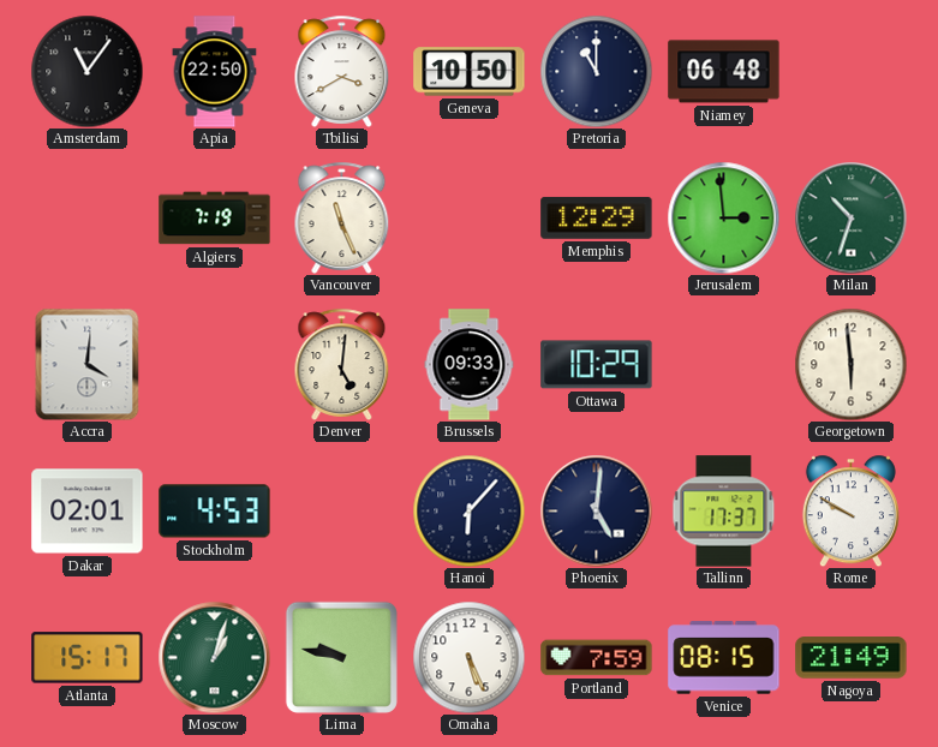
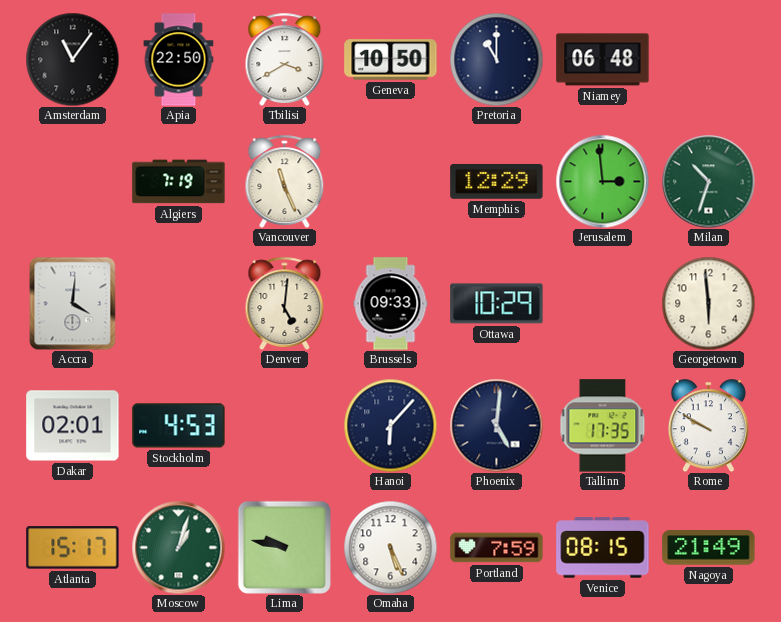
Tallinn: 17:37 -> 17:35
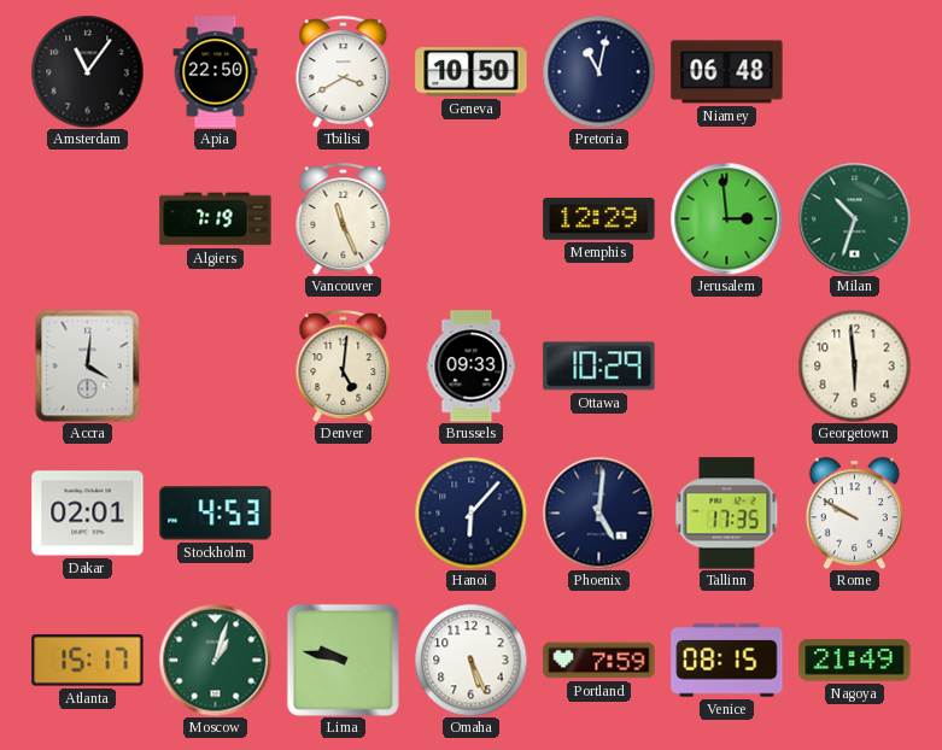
Pretoria: 11:00 -> 11:02
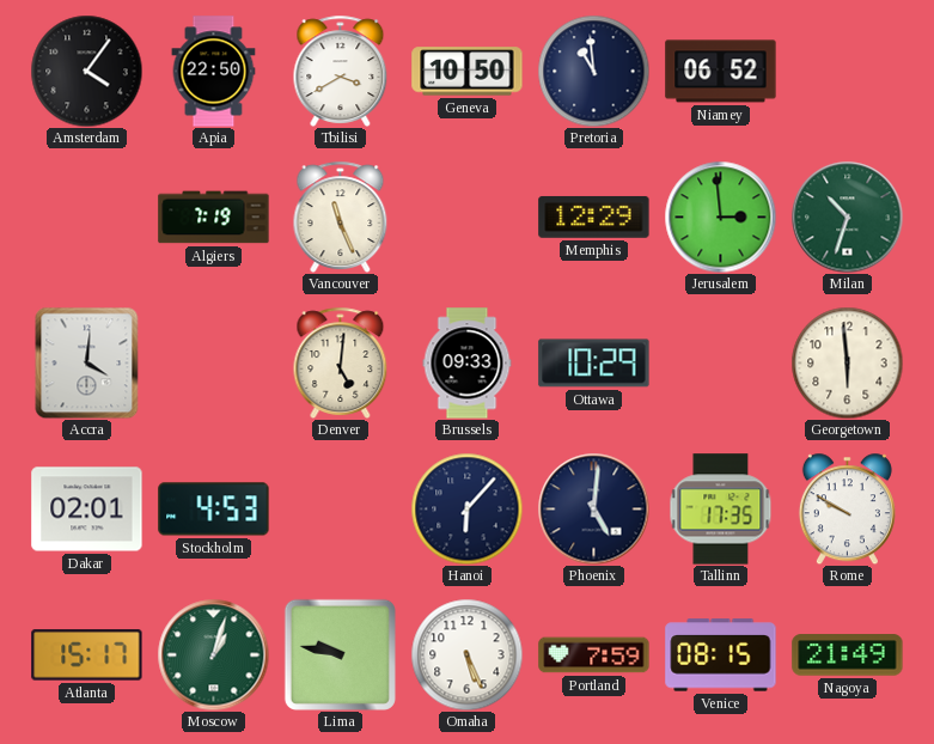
Amsterdam: 11:06 -> 4:06
Pretoria: 11:02 -> 10:59
Niamey: 06:48 -> 06:52
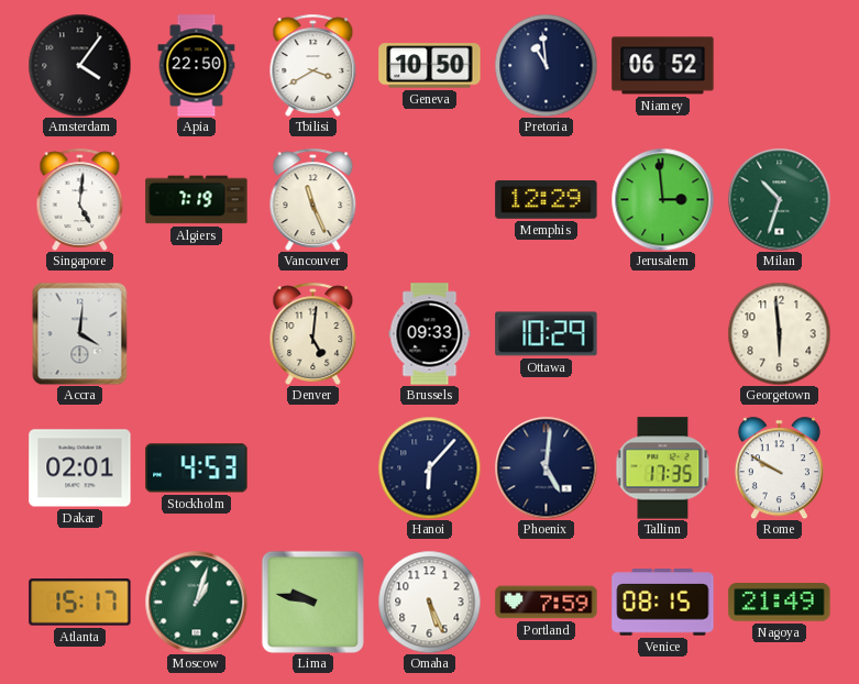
Singapore: none -> 5:01
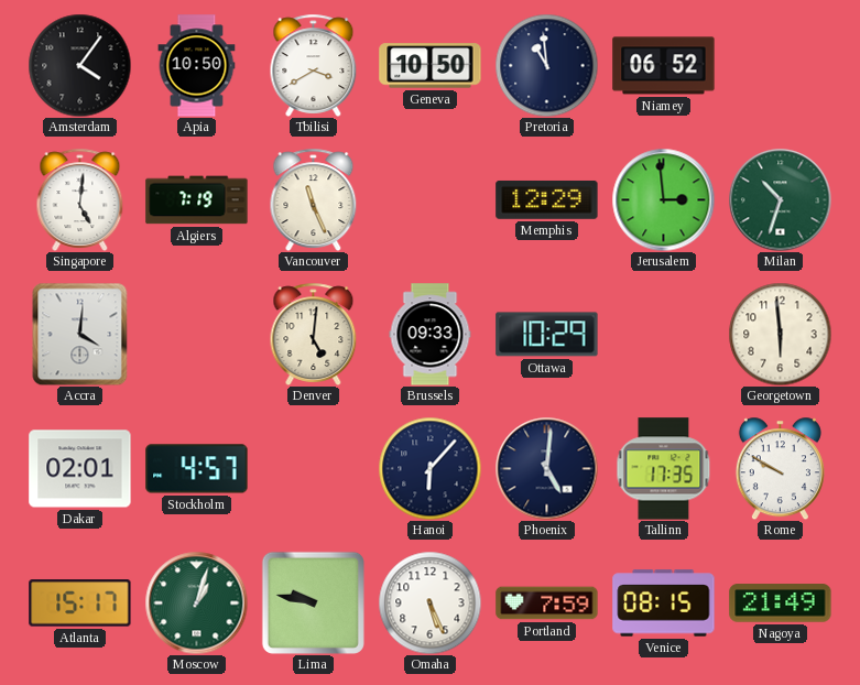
Apia: 22:50 -> 10:50
Stockholm: 4:53 -> 4:57
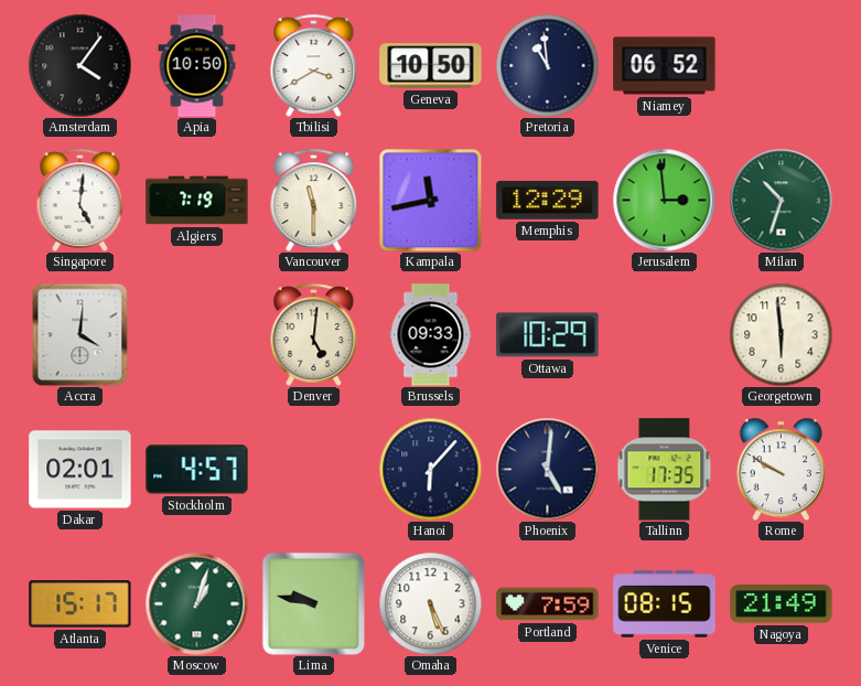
Vancouver: 11:26 -> 11:30
Kampala: none -> 11:43
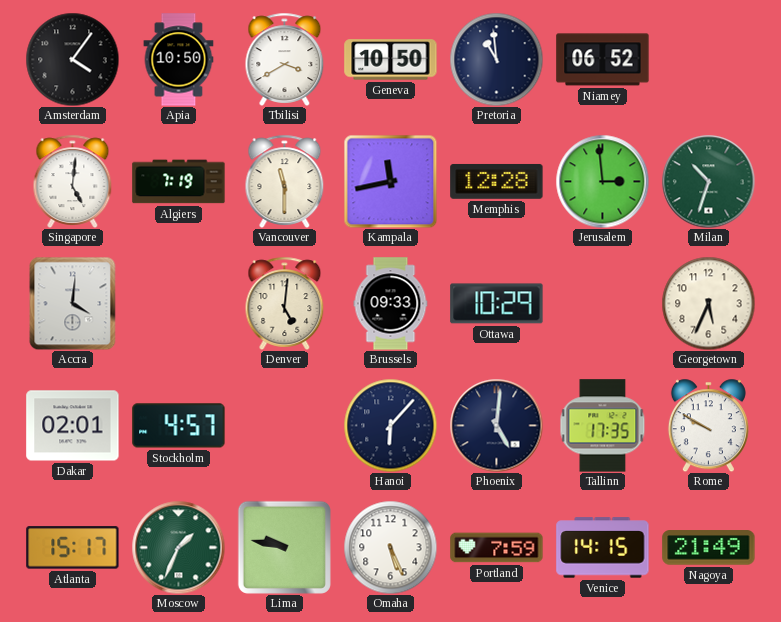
Memphis: 12:29 -> 12:28
Georgetown: 5:59 -> 5:34
Moscow: 1:03 -> 1:34
Venice: 08:15 -> 14:15
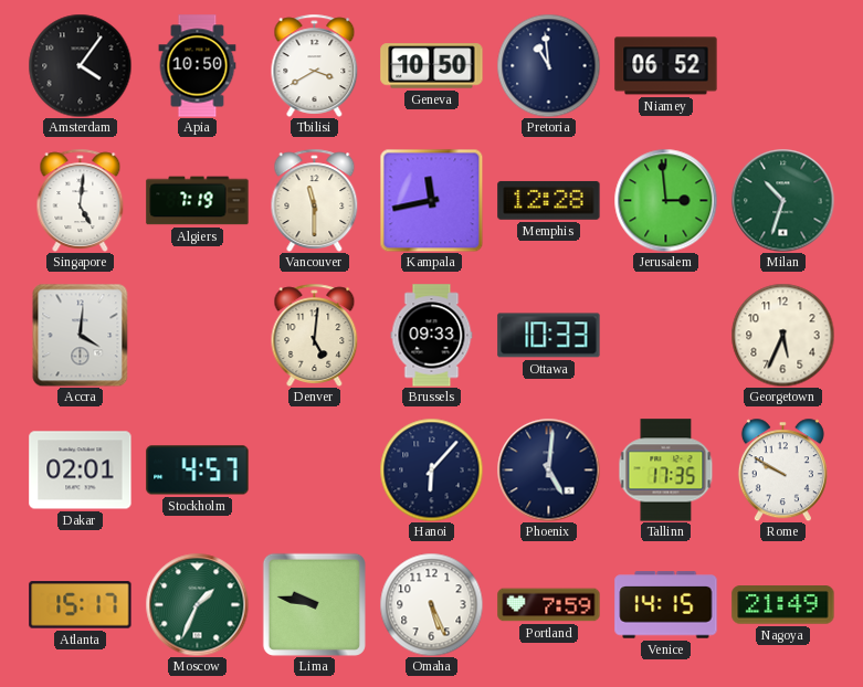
Ottawa: 10:29 -> 10:33
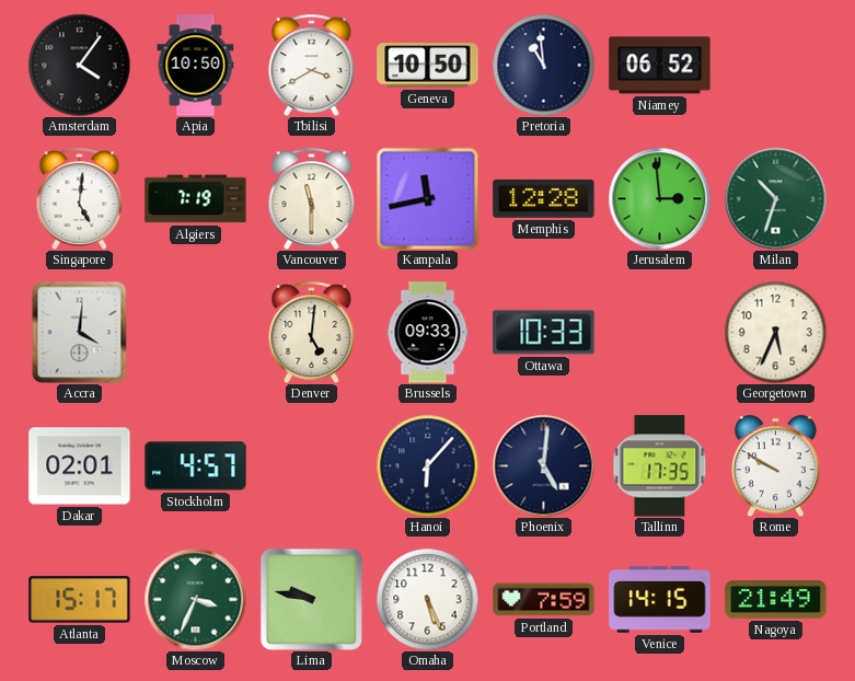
Moscow: 1:34 -> 3:34
